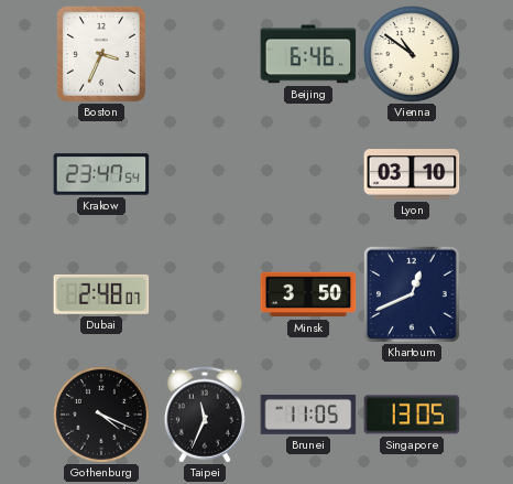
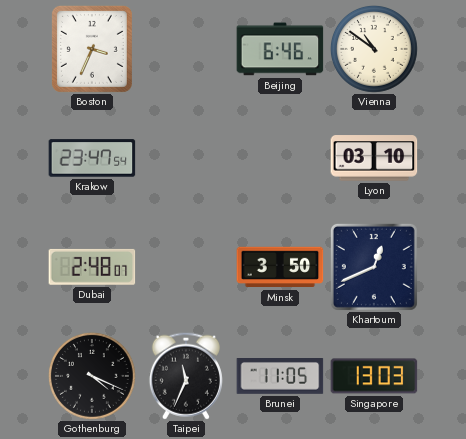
Singapore: 13:05 -> 13:03
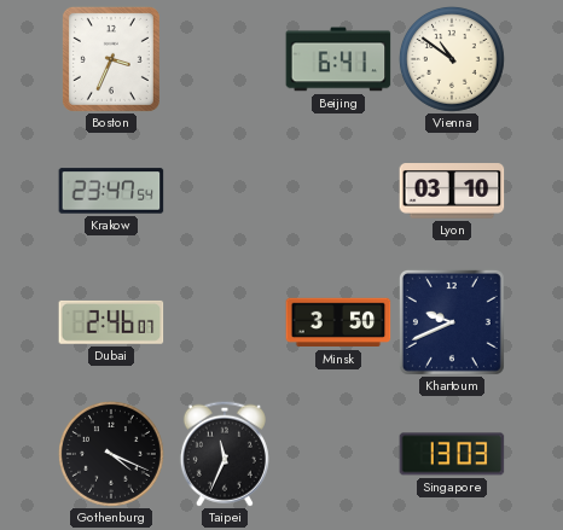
Beijing: 6:46 -> 6:41
Dubai: 2:48 -> 2:46
Khartoum: 12:41 -> 9:41
Brunei: 11:05 -> none
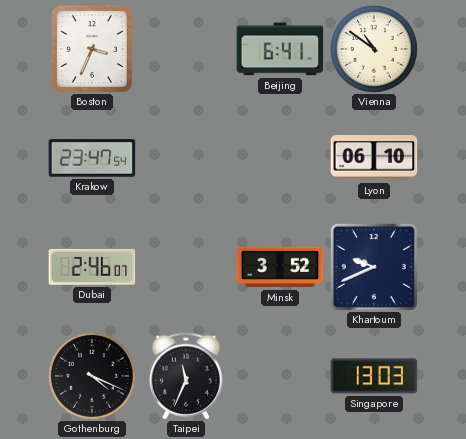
Lyon: 03:10 -> 06:10
Minsk: 3:50 -> 3:52
